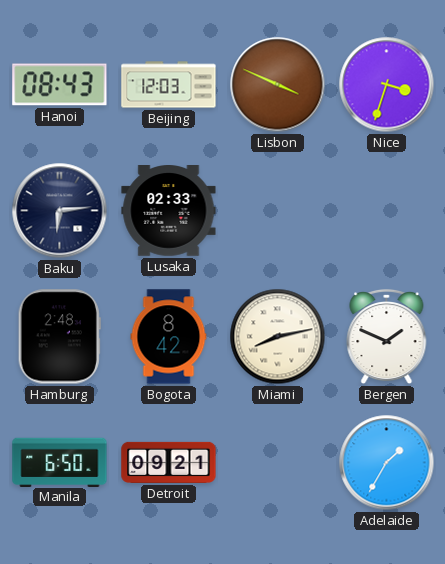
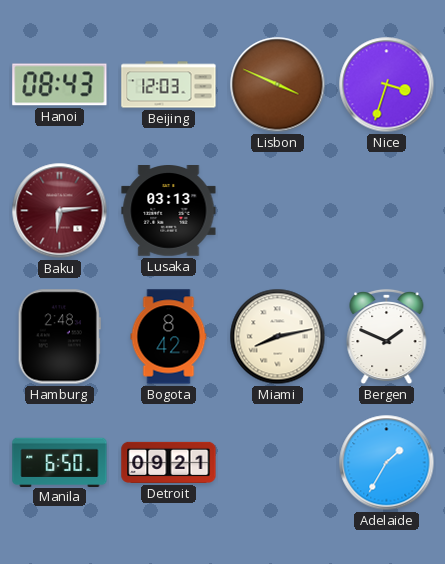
Baku dial: navy -> burgundy
Lusaka: 02:33 -> 03:13
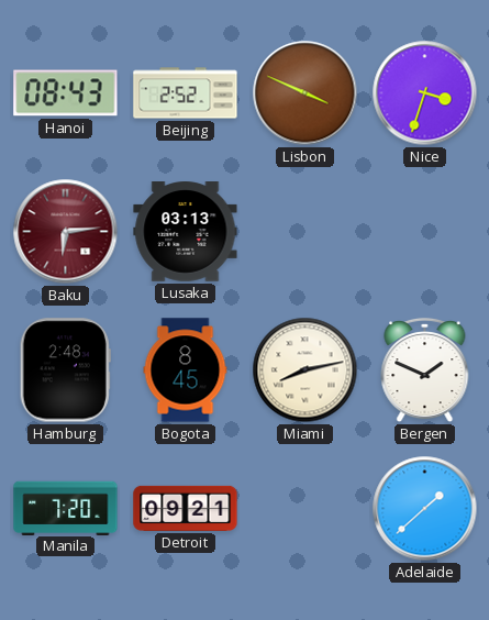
Beijing: 12:03 -> 2:52
Bogota: 8:42 -> 8:45
Manila: 6:50 -> 7:20
Adelaide: 1:35 -> 1:38
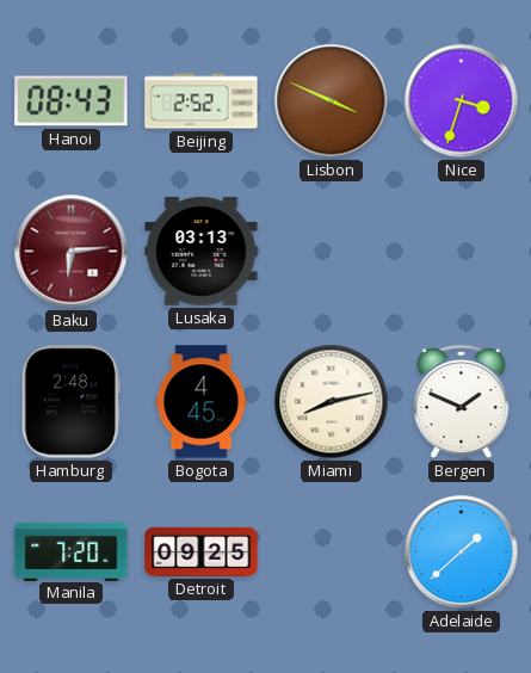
Bogota: 8:45 -> 4:45
Detroit: 09:21 -> 09:25
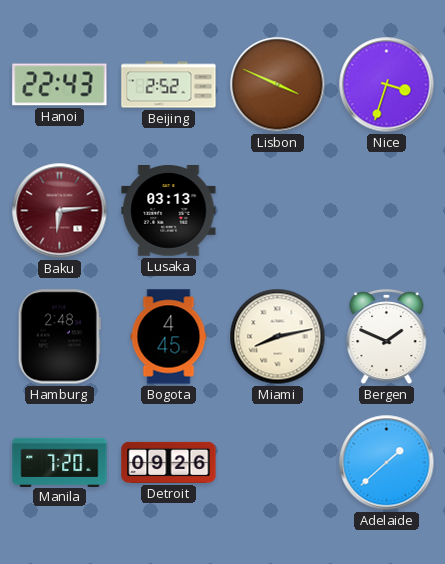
Hanoi: 08:43 -> 22:43
Detroit: 09:25 -> 09:26
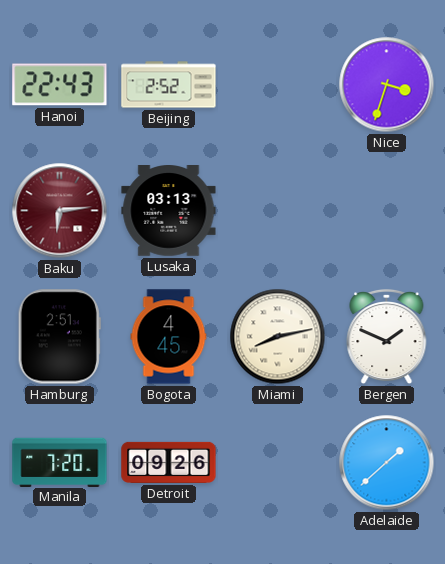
Lisbon: 3:49 -> none
Hamburg: 2:48 -> 2:51
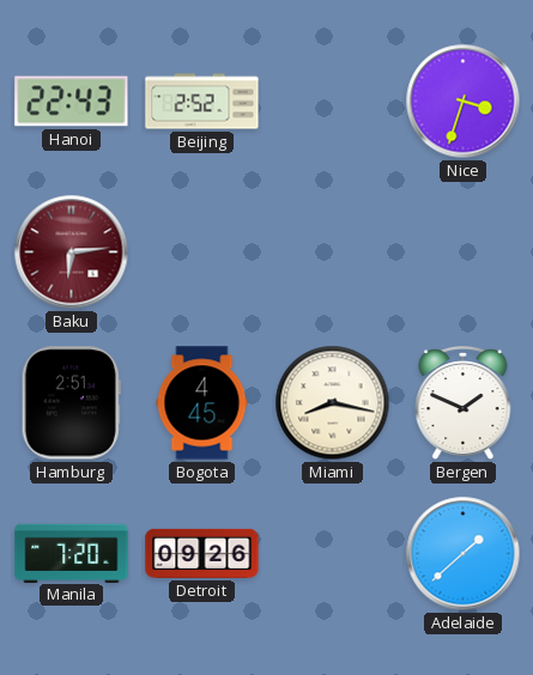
Lusaka: 03:13 -> none
Miami: 8:13 -> 8:17
